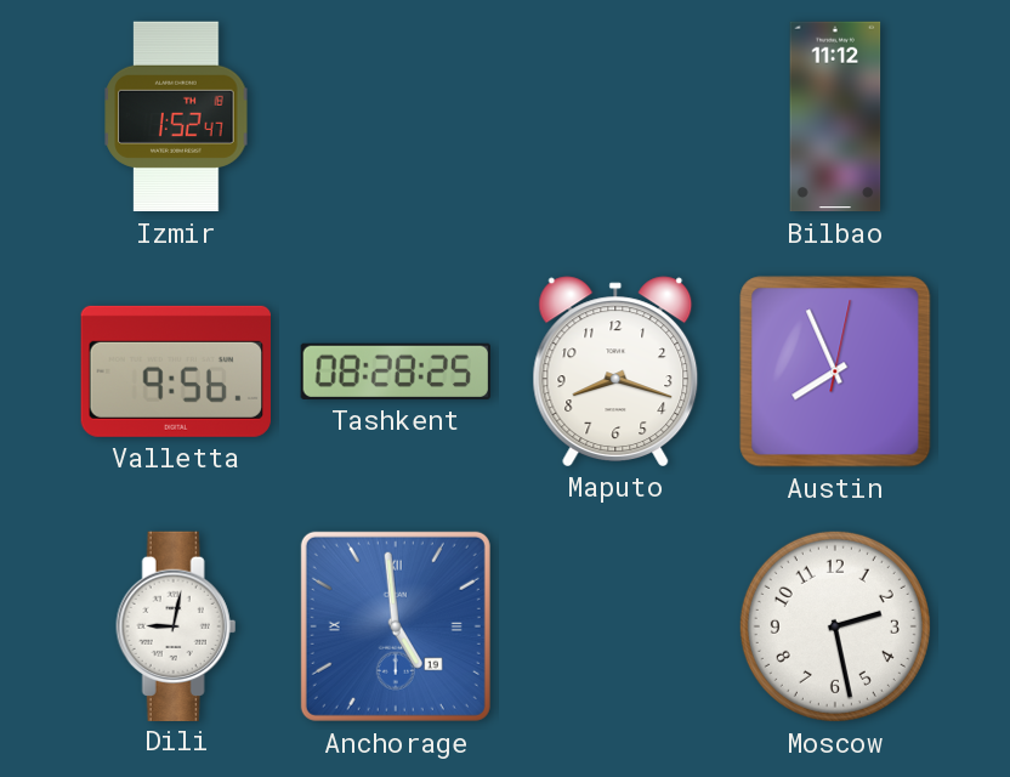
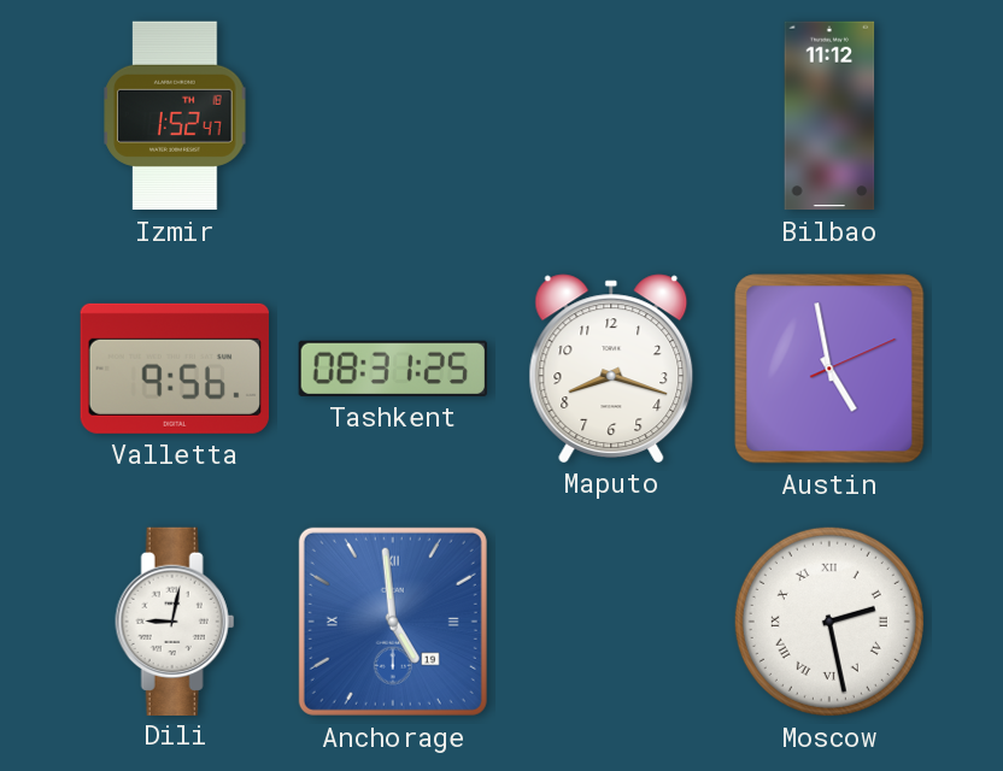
Tashkent: 08:28 -> 08:31
Austin: 7:56 -> 4:58
Moscow numerals: Arabic -> Roman
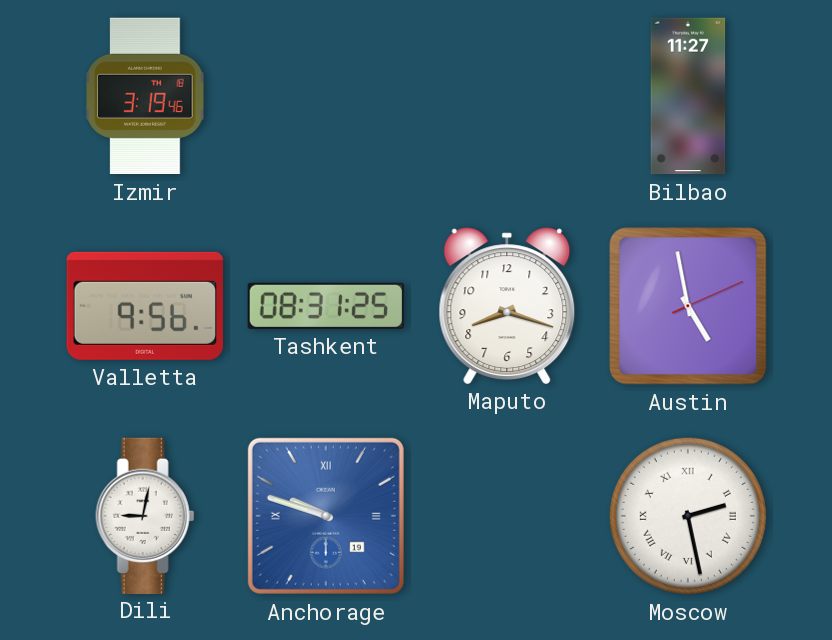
Izmir: 1:52 -> 3:19
Bilbao: 11:12 -> 11:27
Anchorage: 4:59 -> 9:48
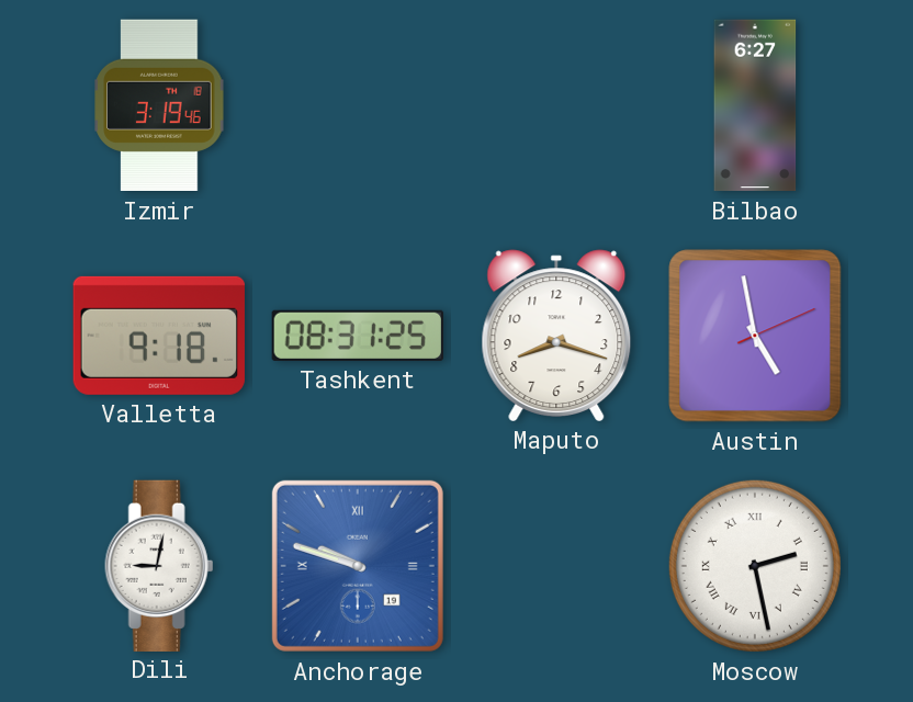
Bilbao: 11:27 -> 6:27
Valletta: 9:56 -> 9:18
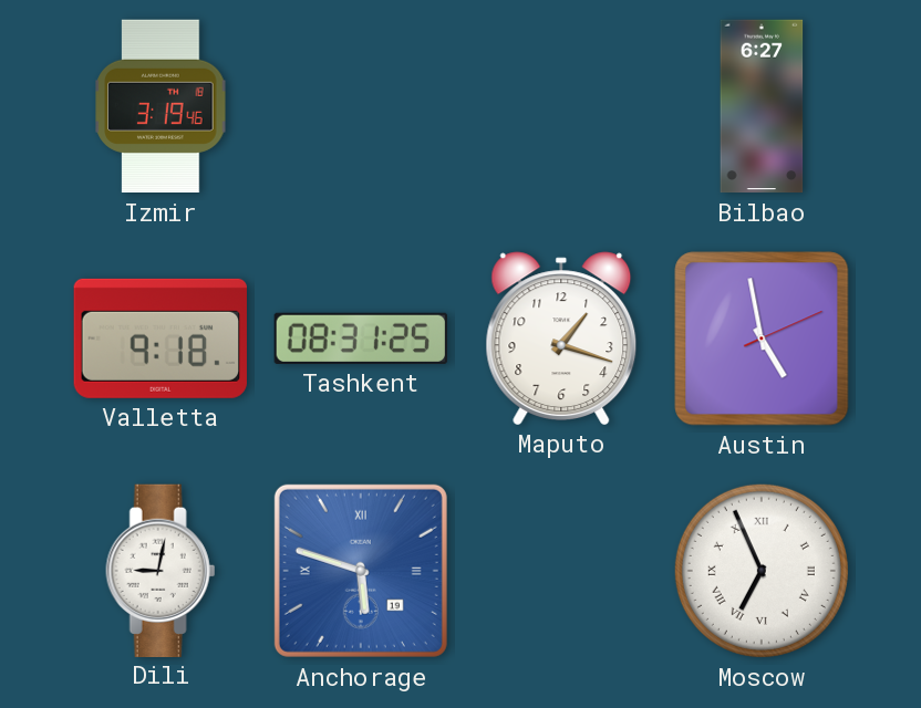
Maputo: 8:18 -> 1:18
Anchorage: 9:48 -> 5:48
Moscow: 2:28 -> 6:56
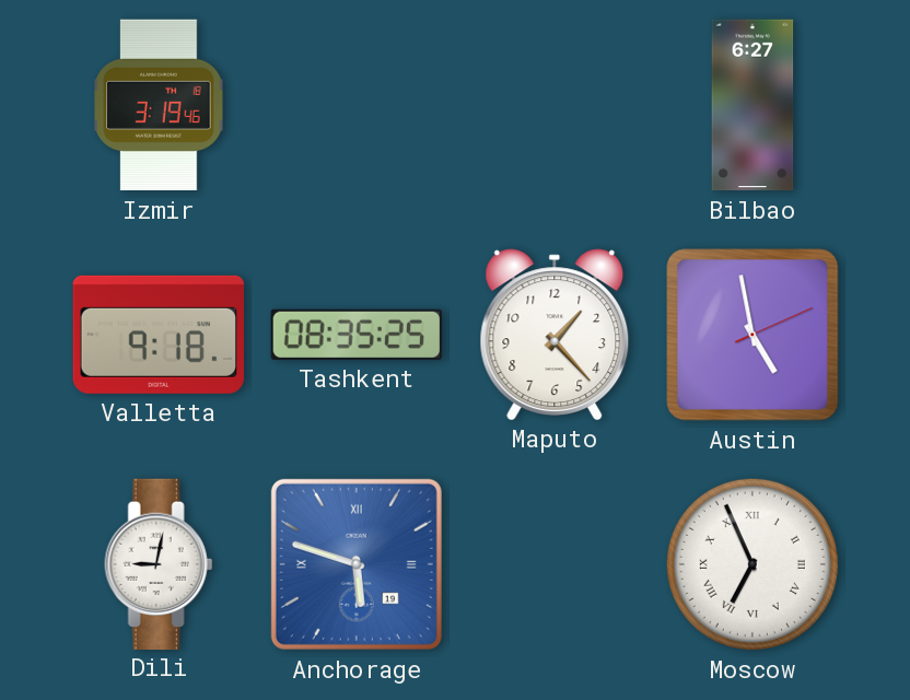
Tashkent: 08:31 -> 08:35
Maputo: 1:18 -> 1:23
